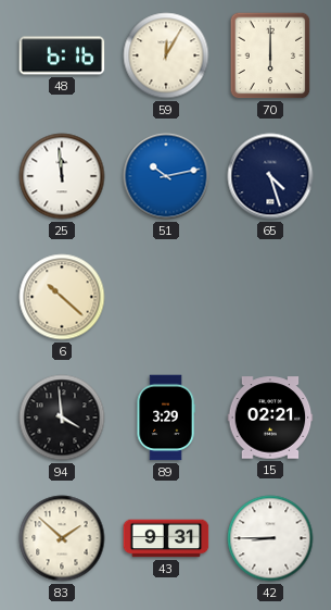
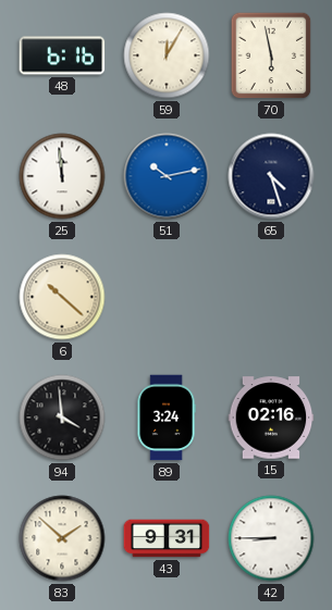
70: 6:00 -> 5:58
89: 3:29 -> 3:24
15: 02:21 -> 02:16
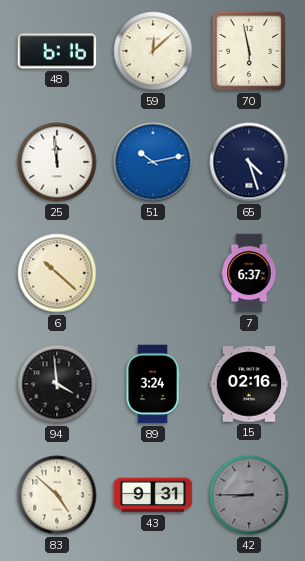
59: 12:05 -> 12:08
7: none -> 6:37
83: 1:52 -> 4:52
42 dial: white -> grey
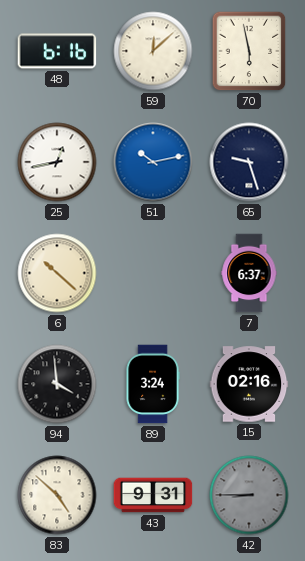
25: 11:59 -> 12:43
65: 4:27 -> 9:27
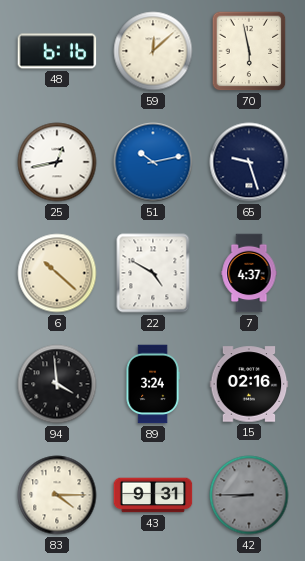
22: none -> 4:50
7: 6:37 -> 4:37
83: 4:52 -> 4:15
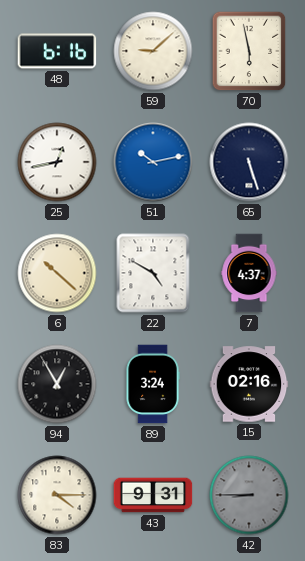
59: 12:08 -> 9:08
65: 9:27 -> 5:27
94: 3:59 -> 12:55
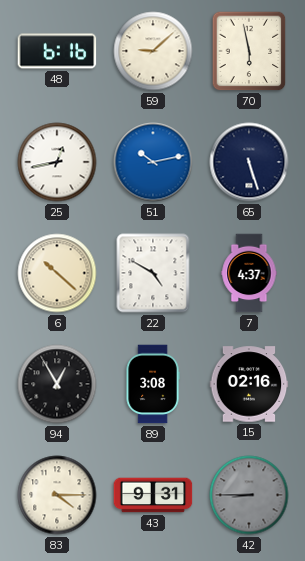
89: 3:24 -> 3:08
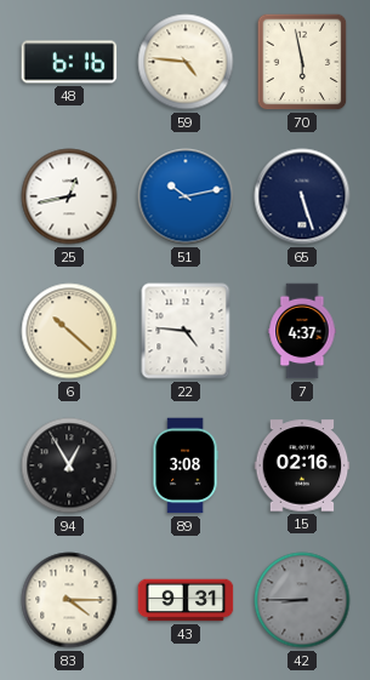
59: 9:08 -> 4:46
22: 4:50 -> 4:46
